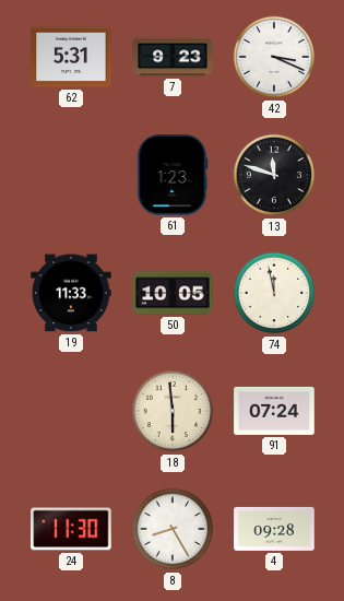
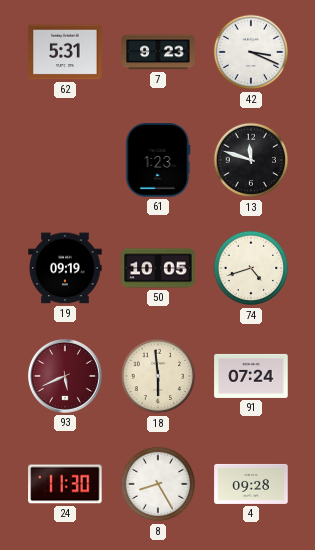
19: 11:33 -> 09:19
74: 11:58 -> 4:42
93: none -> 5:41
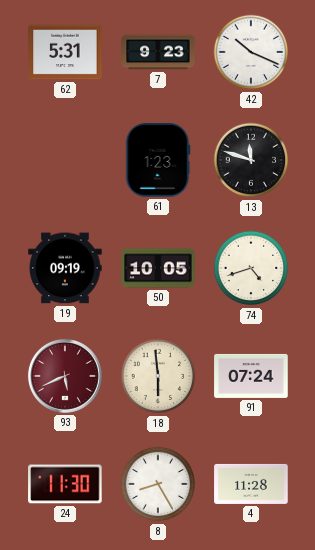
42: 3:19 -> 10:19
4: 09:28 -> 11:28
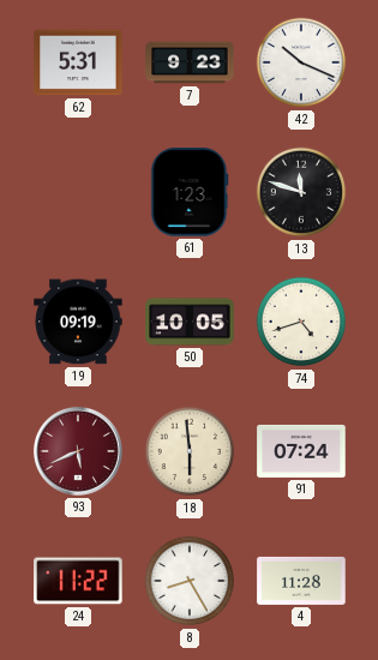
24: 11:30 -> 11:22
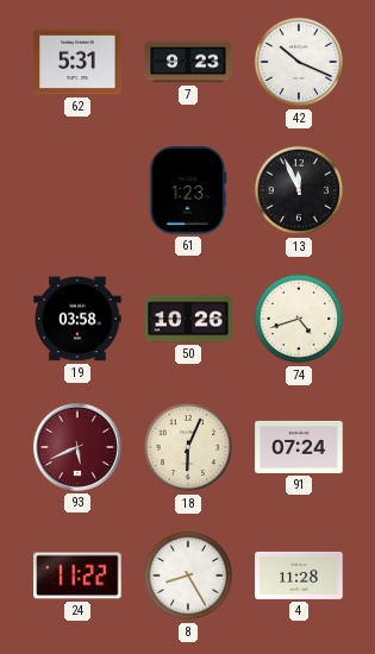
13: 11:48 -> 11:56
19: 09:19 -> 03:58
50: 10:05 -> 10:26
18: 5:59 -> 6:04
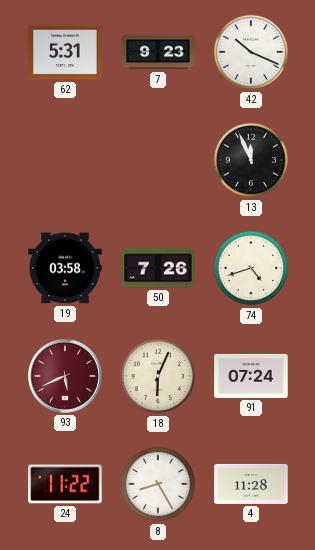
61: 1:23 -> none
50: 10:26 -> 7:26
